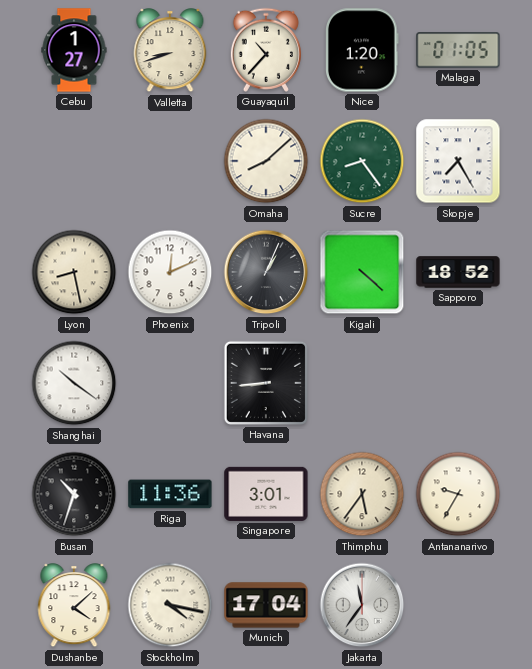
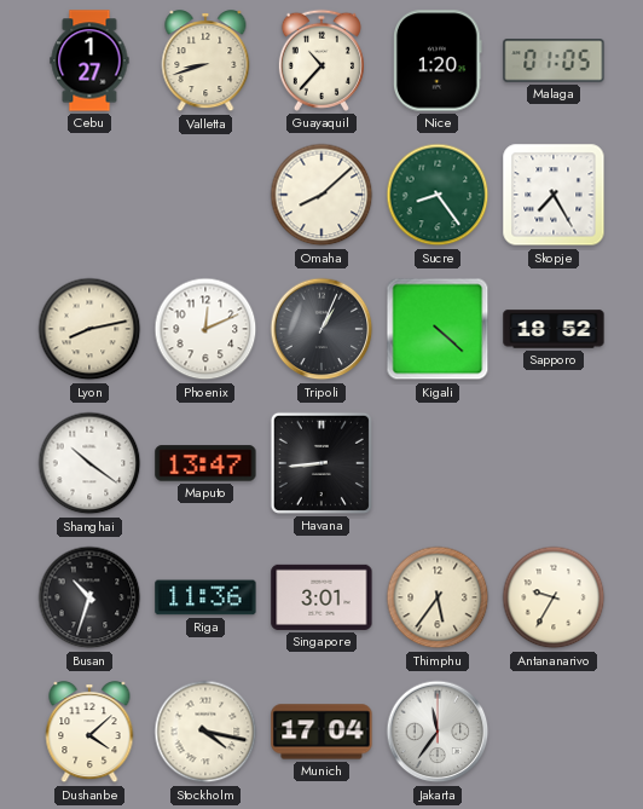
Lyon: 8:28 -> 8:13
Maputo: none -> 13:47
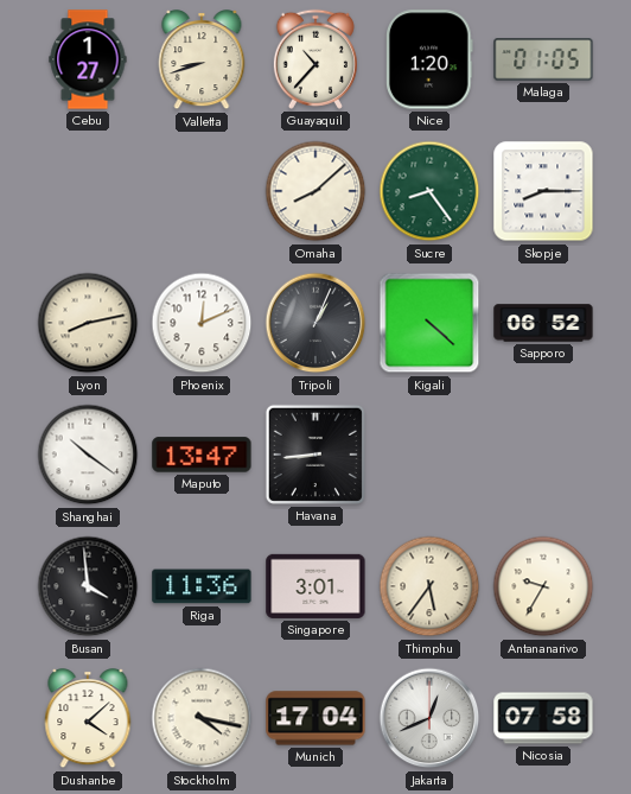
Skopje: 7:25 -> 8:15
Sapporo: 18:52 -> 06:52
Busan: 10:33 -> 3:59
Jakarta: 11:36 -> 12:41
Nicosia: none -> 07:58
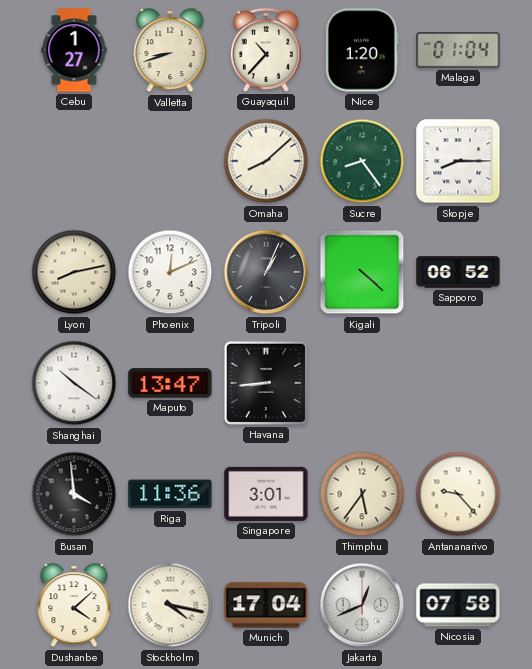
Malaga: 01:05 -> 01:04
Antananarivo: 9:35 -> 9:23
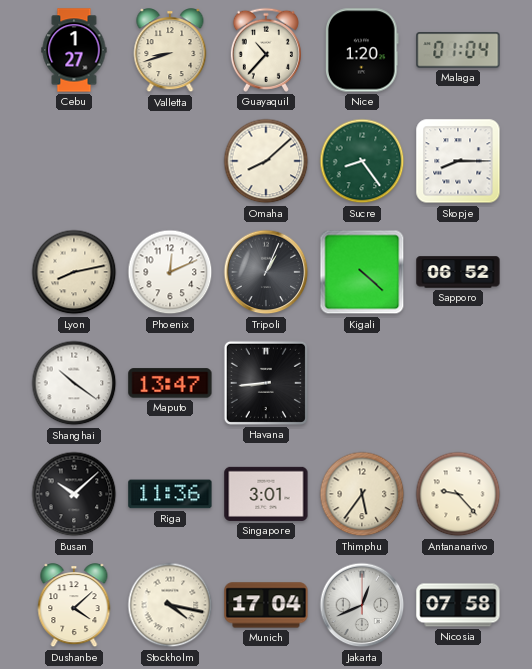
Busan: 3:59 -> 10:08
